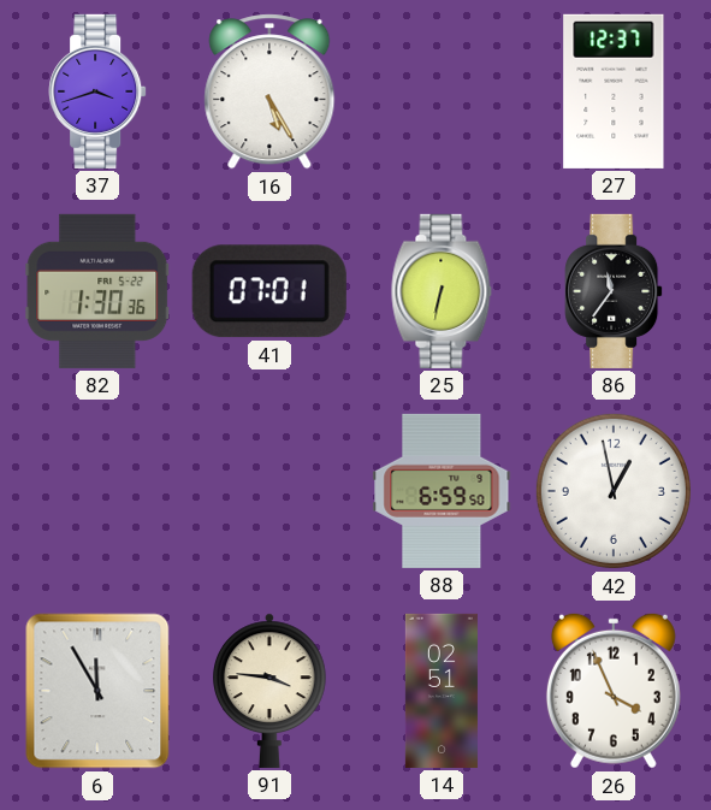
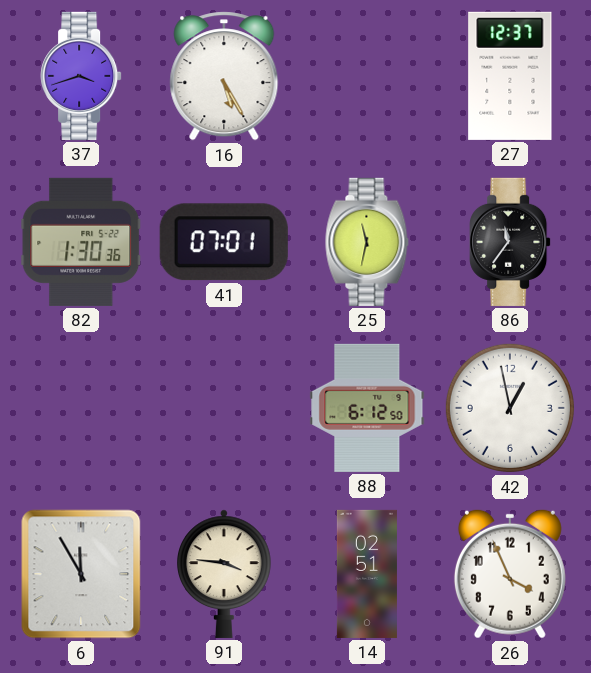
25: 6:32 -> 11:32
88: 6:59 -> 6:12
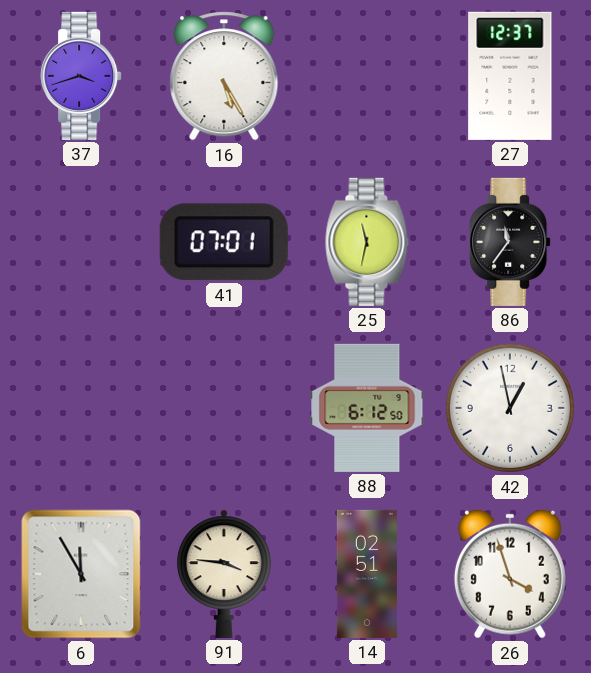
82: 1:30 -> none
26: 3:56 -> 3:57
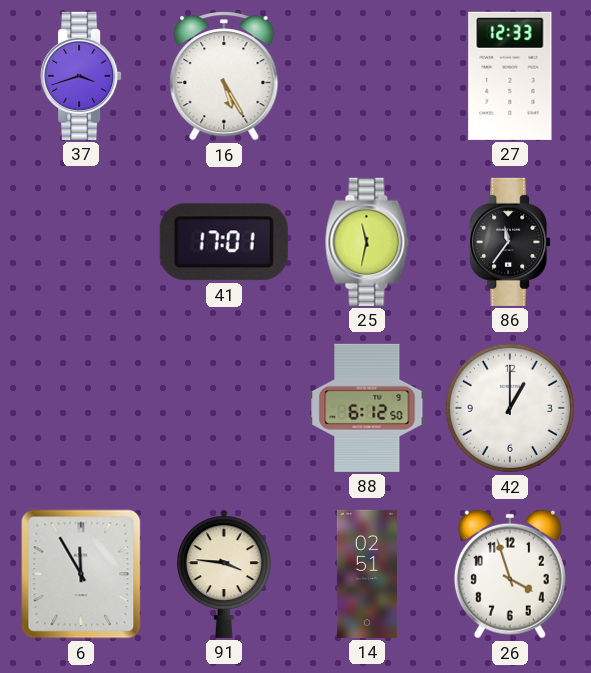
27: 12:37 -> 12:33
41: 07:01 -> 17:01
42: 12:58 -> 1:00
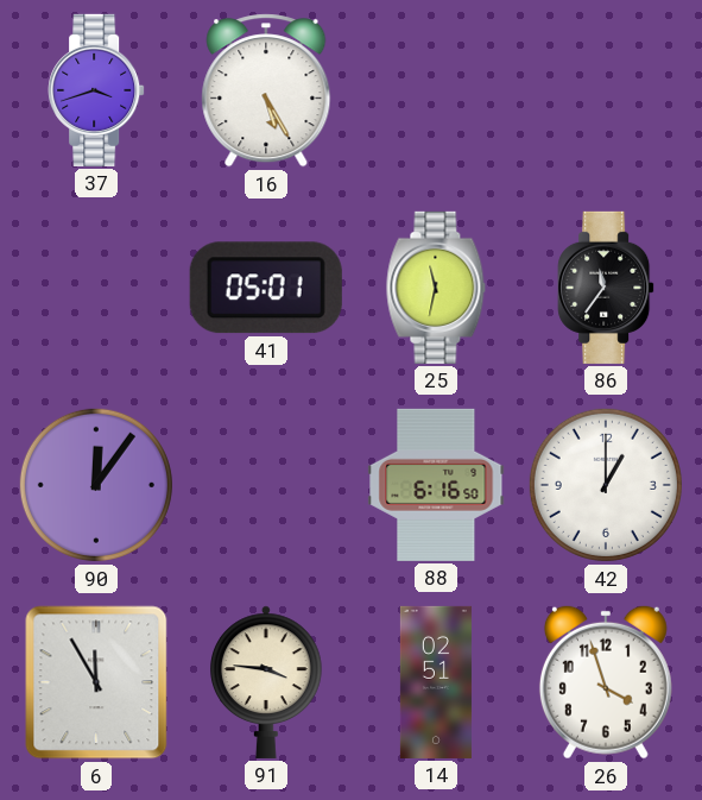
27: 12:33 -> none
41: 17:01 -> 05:01
90: none -> 12:06
88: 6:12 -> 6:16
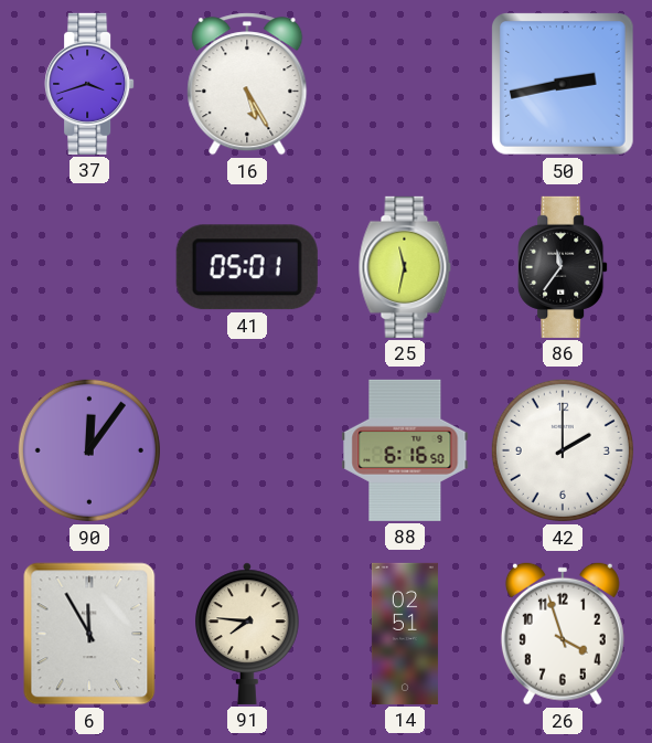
50: none -> 2:43
42: 1:00 -> 2:00
91: 3:46 -> 7:46
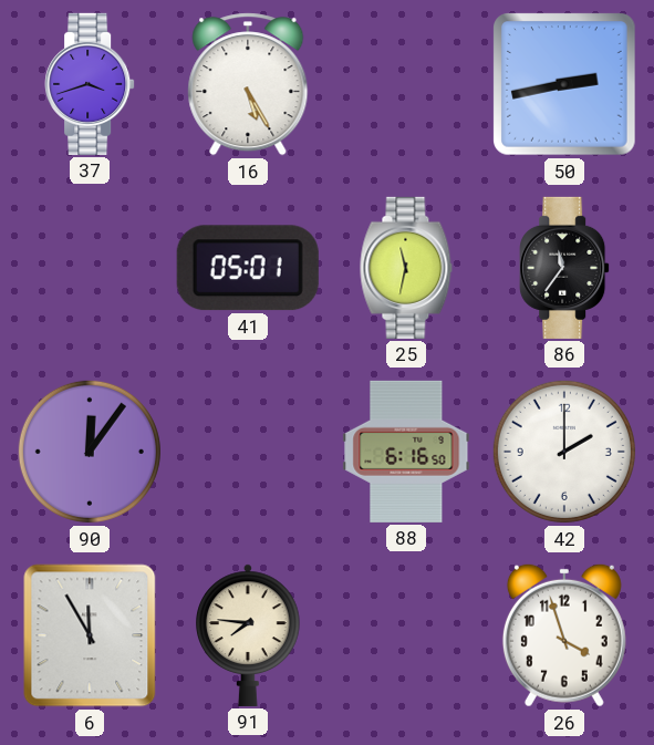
14: 02:51 -> none
